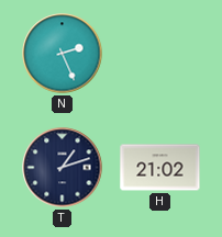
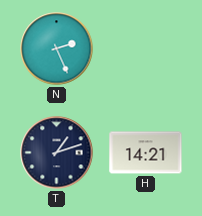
H: 21:02 -> 14:21
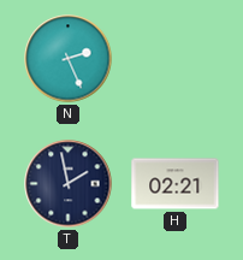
T: 1:12 -> 1:58
H: 14:21 -> 02:21
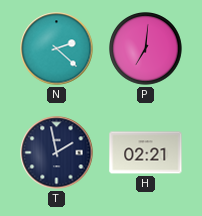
N: 2:26 -> 2:22
P: none -> 7:01
